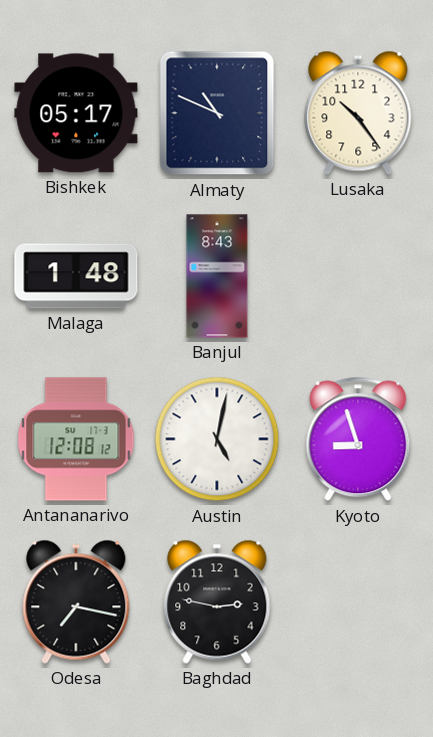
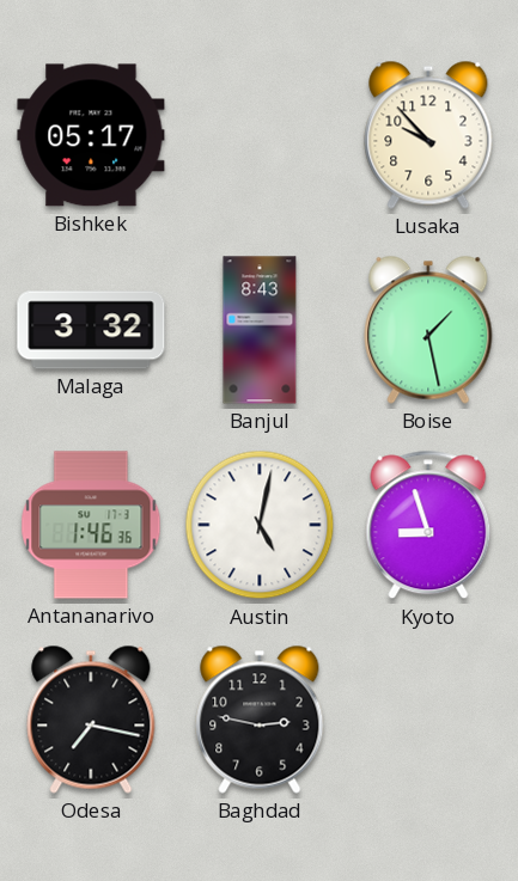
Almaty: 10:49 -> none
Lusaka: 10:24 -> 9:53
Malaga: 1:48 -> 3:32
Boise: none -> 1:28
Antananarivo: 12:08 -> 1:46
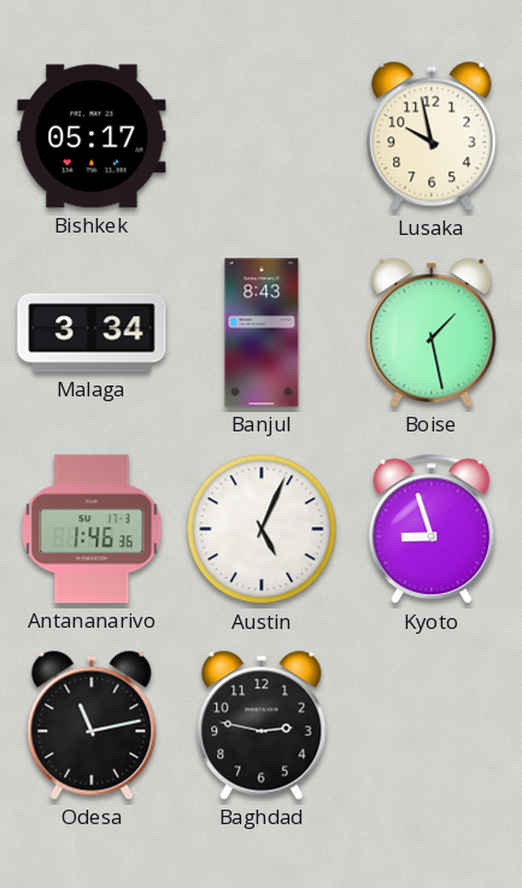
Lusaka: 9:53 -> 9:58
Malaga: 3:32 -> 3:34
Austin: 5:02 -> 5:04
Odesa: 7:17 -> 11:13
